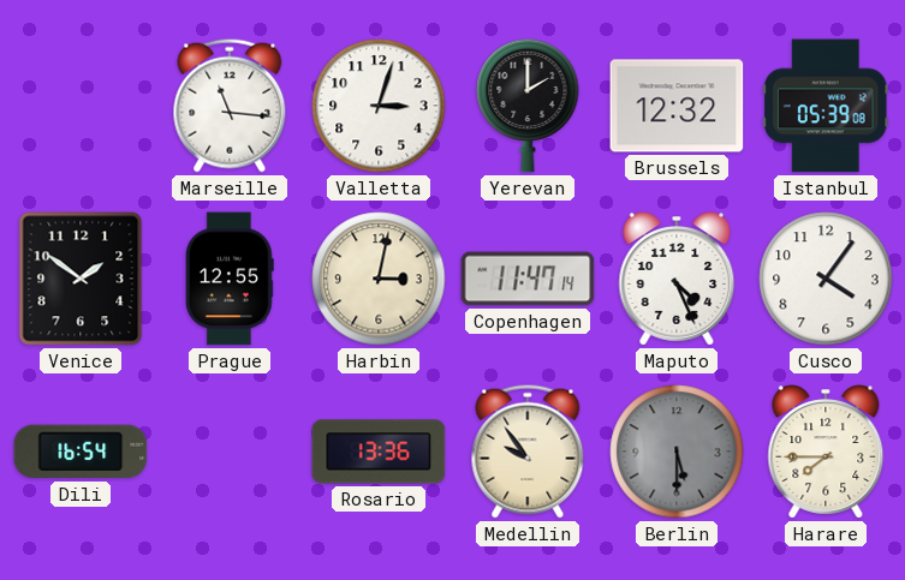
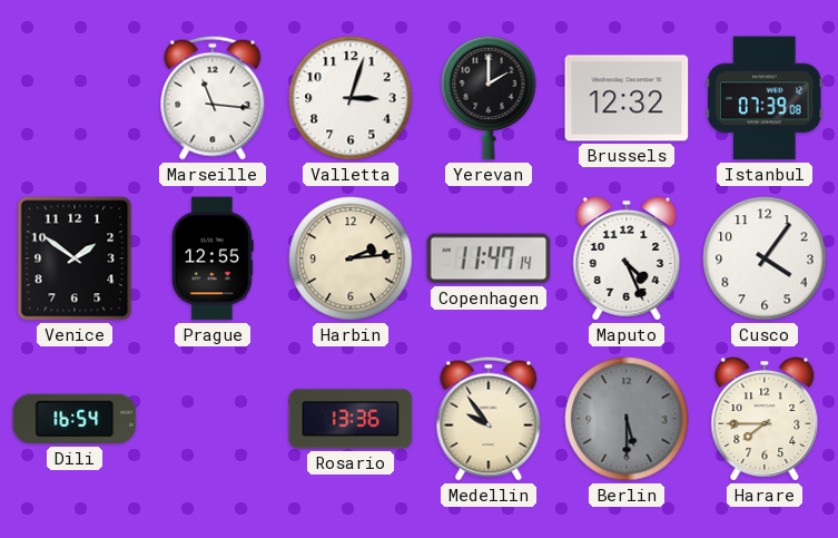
Istanbul: 05:39 -> 07:39
Harbin: 3:02 -> 2:14
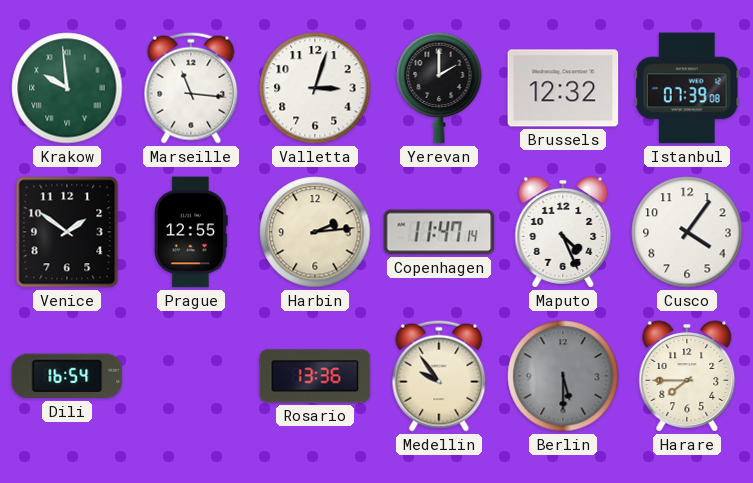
Krakow: none -> 9:59
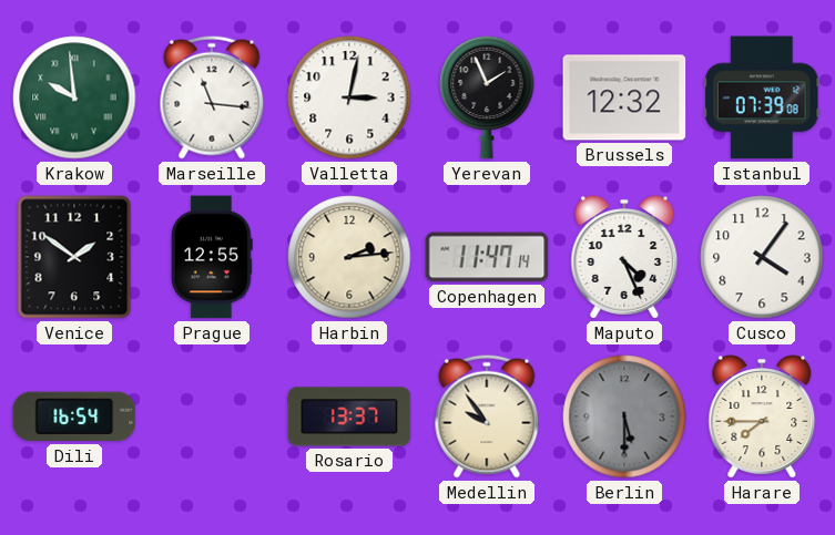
Valletta: 3:03 -> 3:02
Yerevan: 2:00 -> 1:56
Rosario: 13:36 -> 13:37
